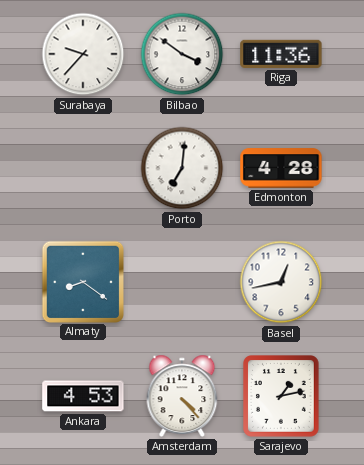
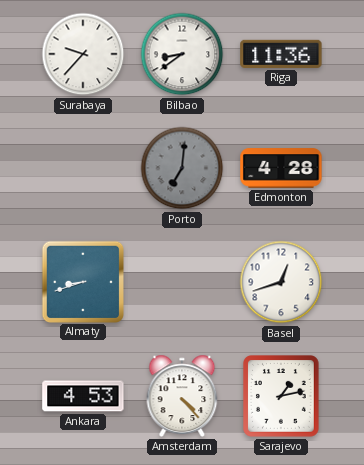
Bilbao: 3:51 -> 8:39
Porto dial: white -> grey
Almaty: 8:21 -> 8:42
Basel: 12:43 -> 12:42
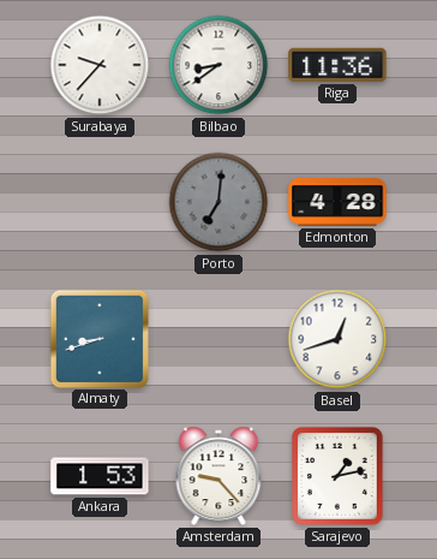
Ankara: 4:53 -> 1:53
Amsterdam: 4:23 -> 9:23
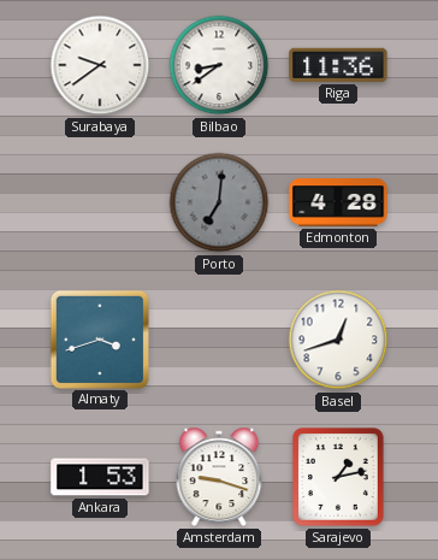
Surabaya: 9:37 -> 9:39
Almaty: 8:42 -> 3:42
Amsterdam: 9:23 -> 9:18
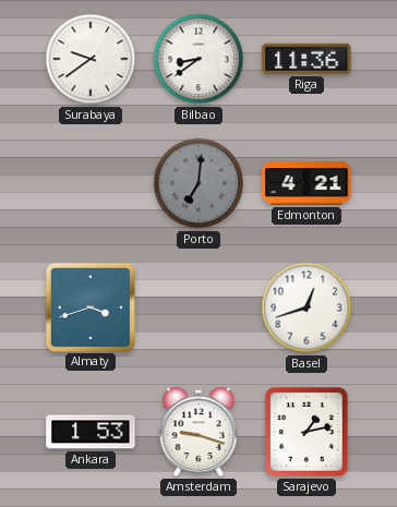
Edmonton: 4:28 -> 4:21
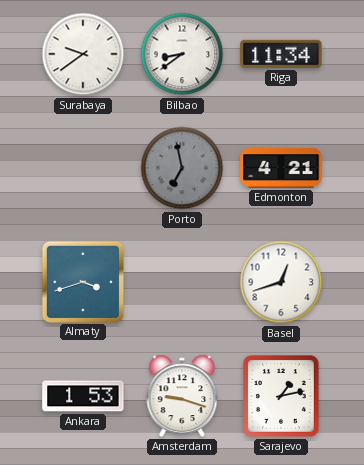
Riga: 11:36 -> 11:34
Porto: 7:01 -> 6:58
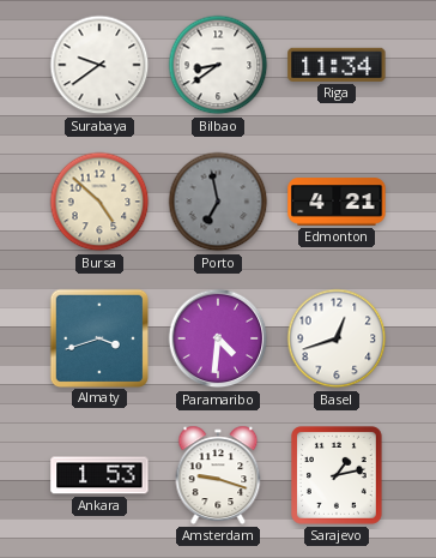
Bursa: none -> 4:52
Paramaribo: none -> 4:31
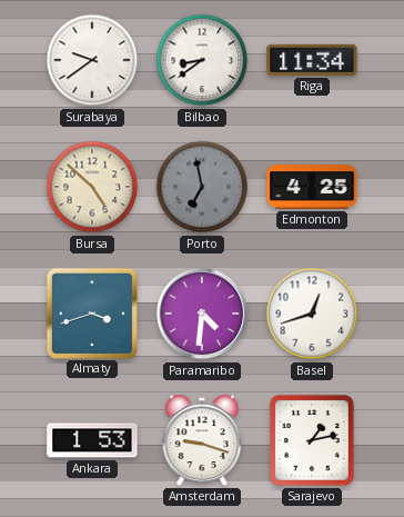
Edmonton: 4:21 -> 4:25
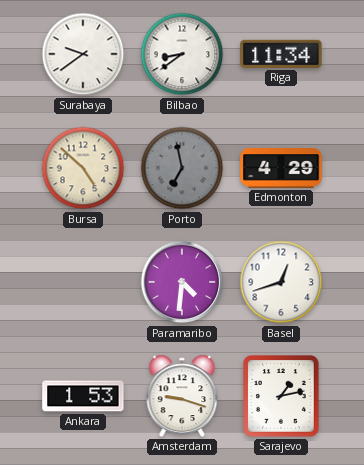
Edmonton: 4:25 -> 4:29
Almaty: 3:42 -> none
